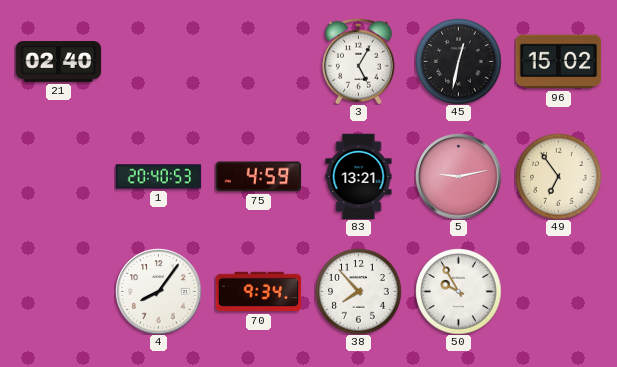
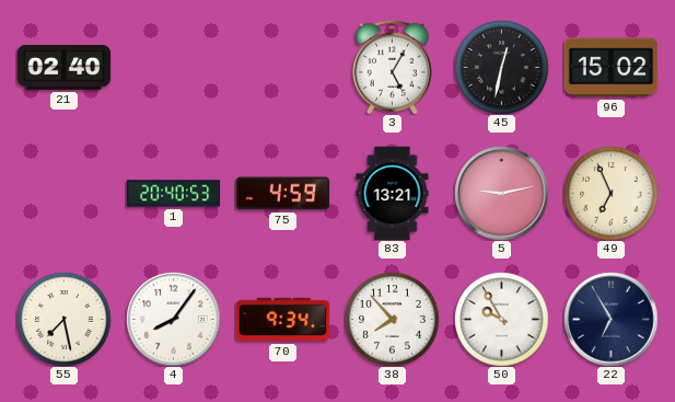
49: 6:54 -> 6:56
55: none -> 7:28
22: none -> 6:55
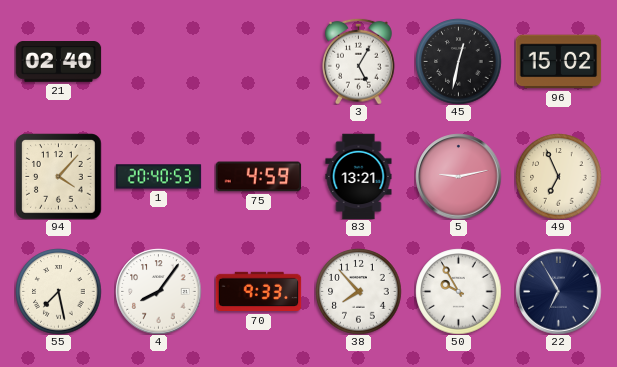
94: none -> 4:07
70: 9:34 -> 9:33
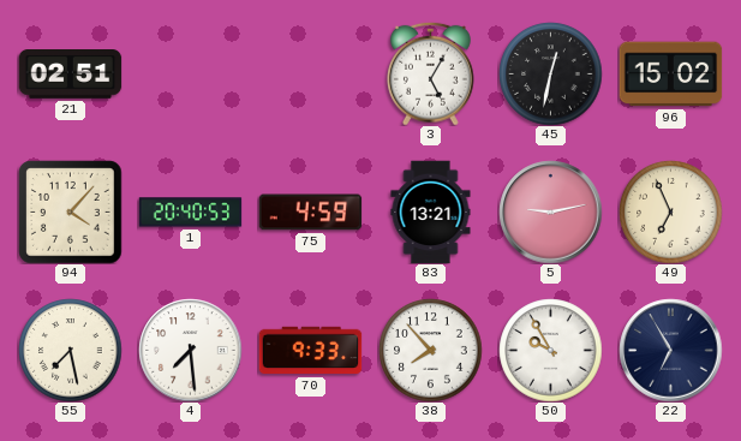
21: 02:40 -> 02:51
4: 8:06 -> 7:29
